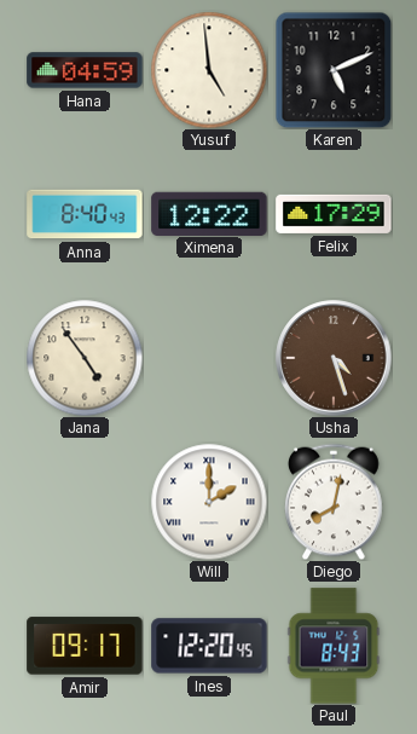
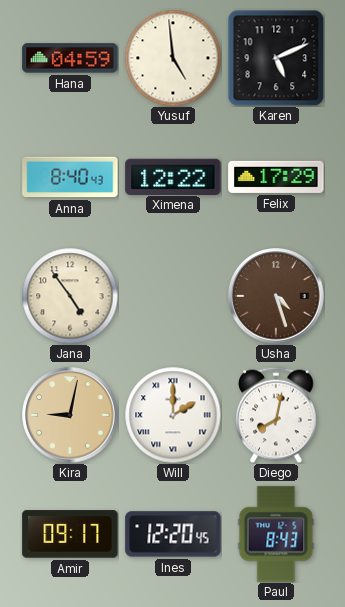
Kira: none -> 9:02
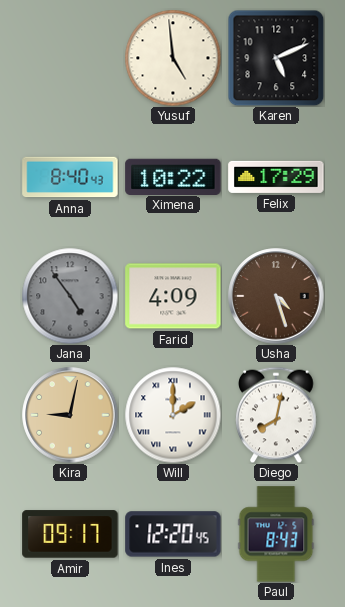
Hana: 04:59 -> none
Ximena: 12:22 -> 10:22
Jana dial: cream -> grey
Farid: none -> 4:09
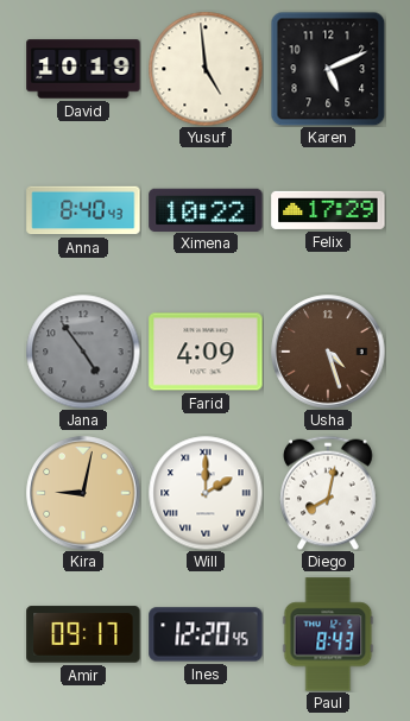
David: none -> 10:19
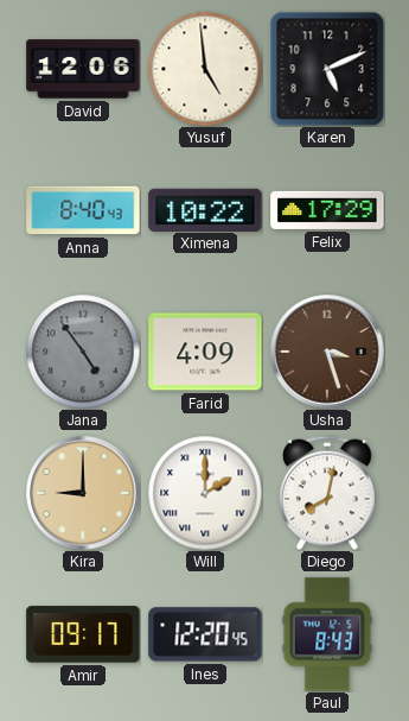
David: 10:19 -> 12:06
Usha: 4:27 -> 3:27
Kira: 9:02 -> 9:00
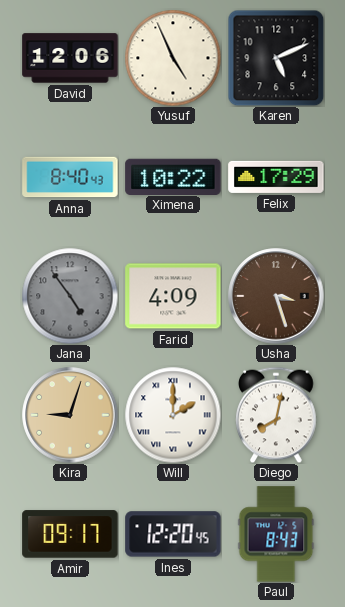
Yusuf: 4:59 -> 4:56
Kira: 9:00 -> 9:03
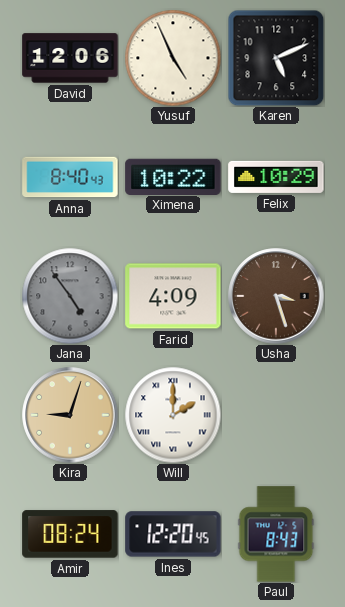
Felix: 17:29 -> 10:29
Diego: 8:02 -> none
Amir: 09:17 -> 08:24
